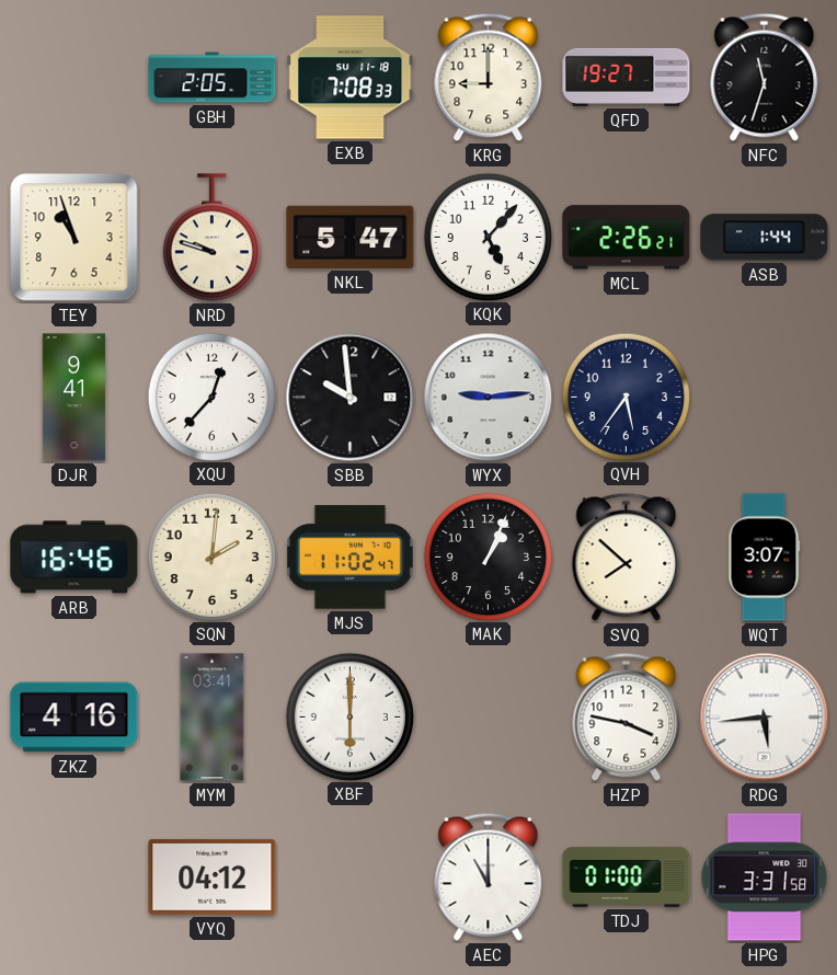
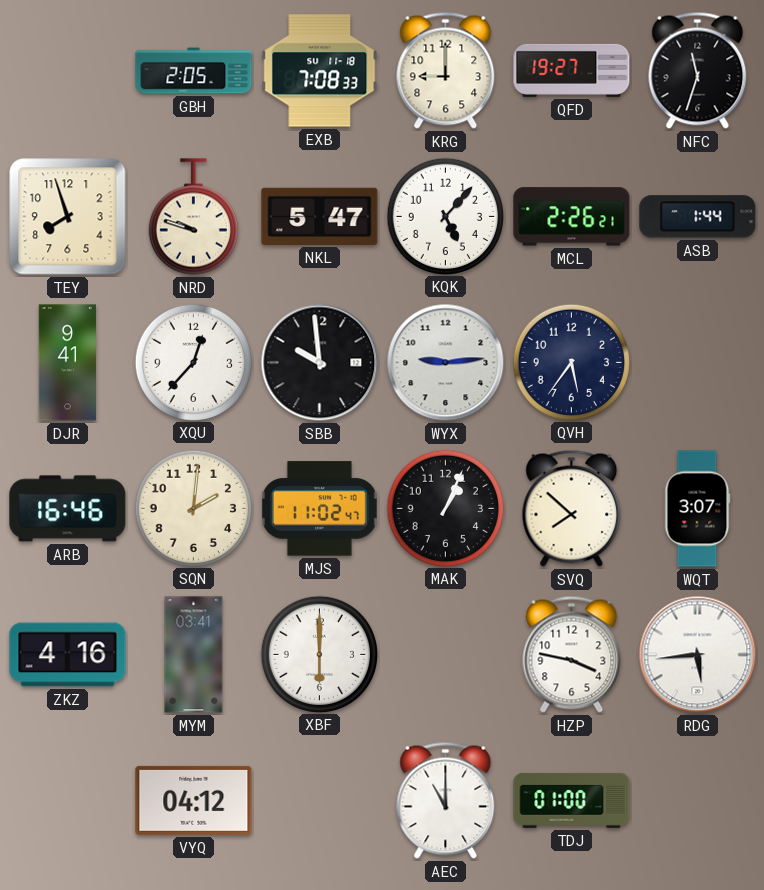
TEY: 10:57 -> 7:57
HPG: 3:31 -> none
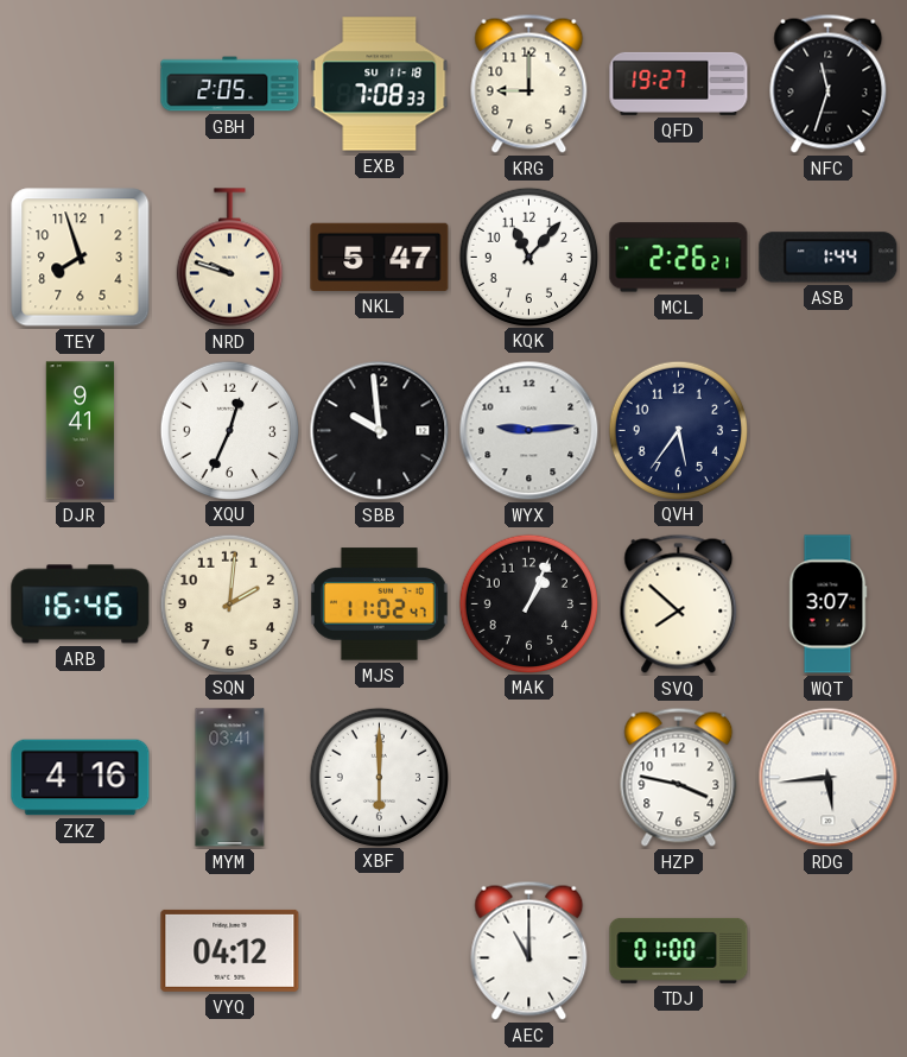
KQK: 5:07 -> 11:07
XQU: 12:37 -> 12:34
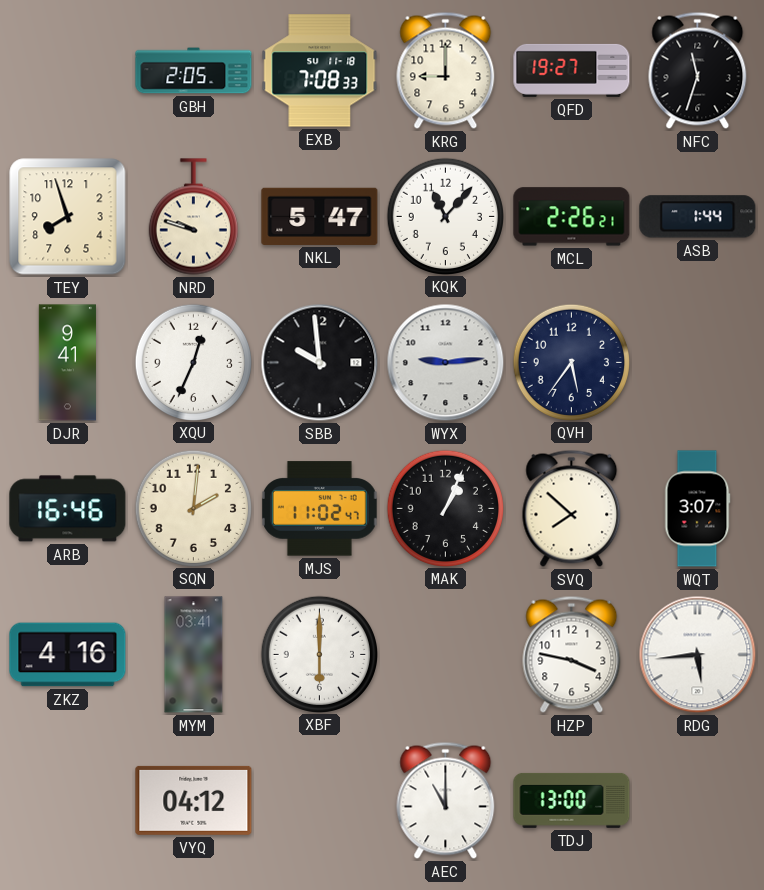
TDJ: 01:00 -> 13:00
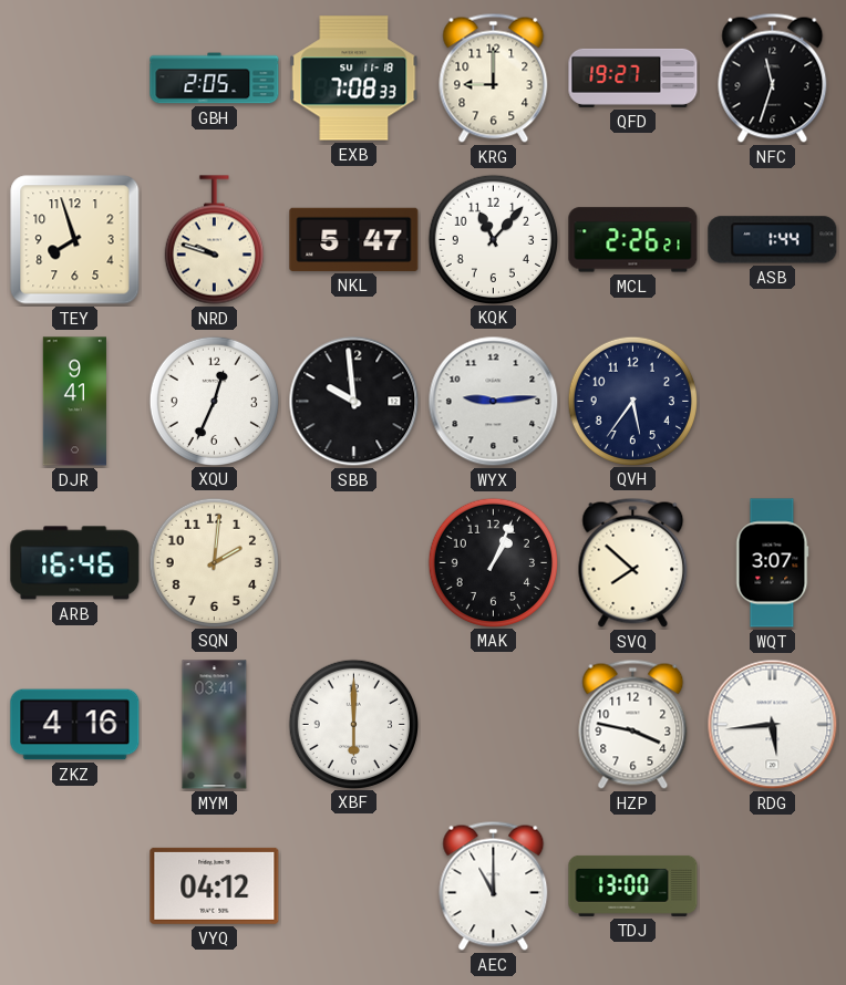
MJS: 11:02 -> none
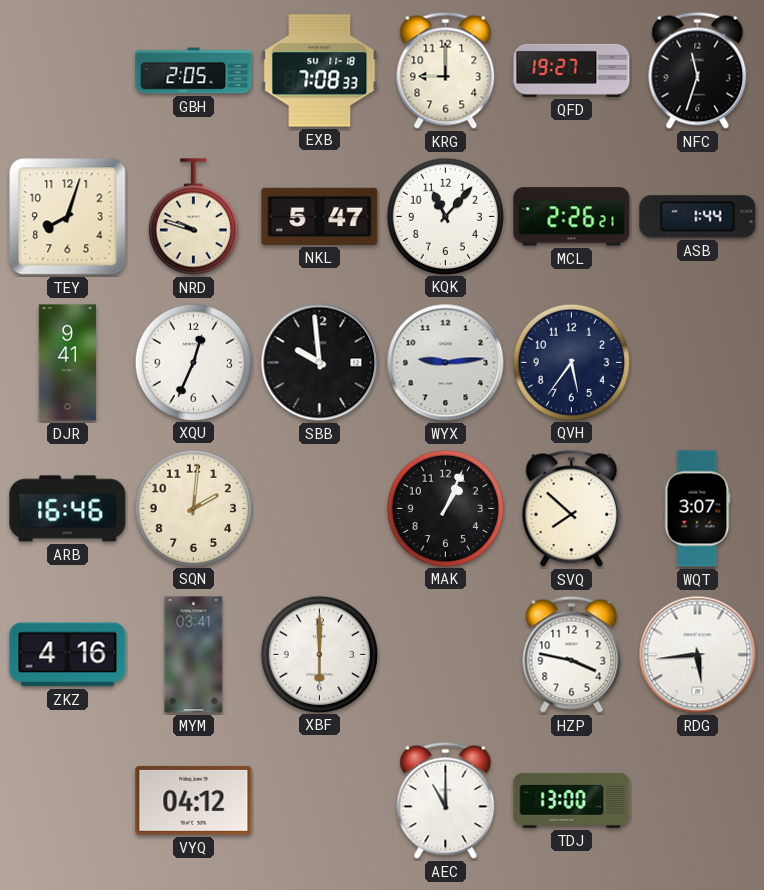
TEY: 7:57 -> 8:03
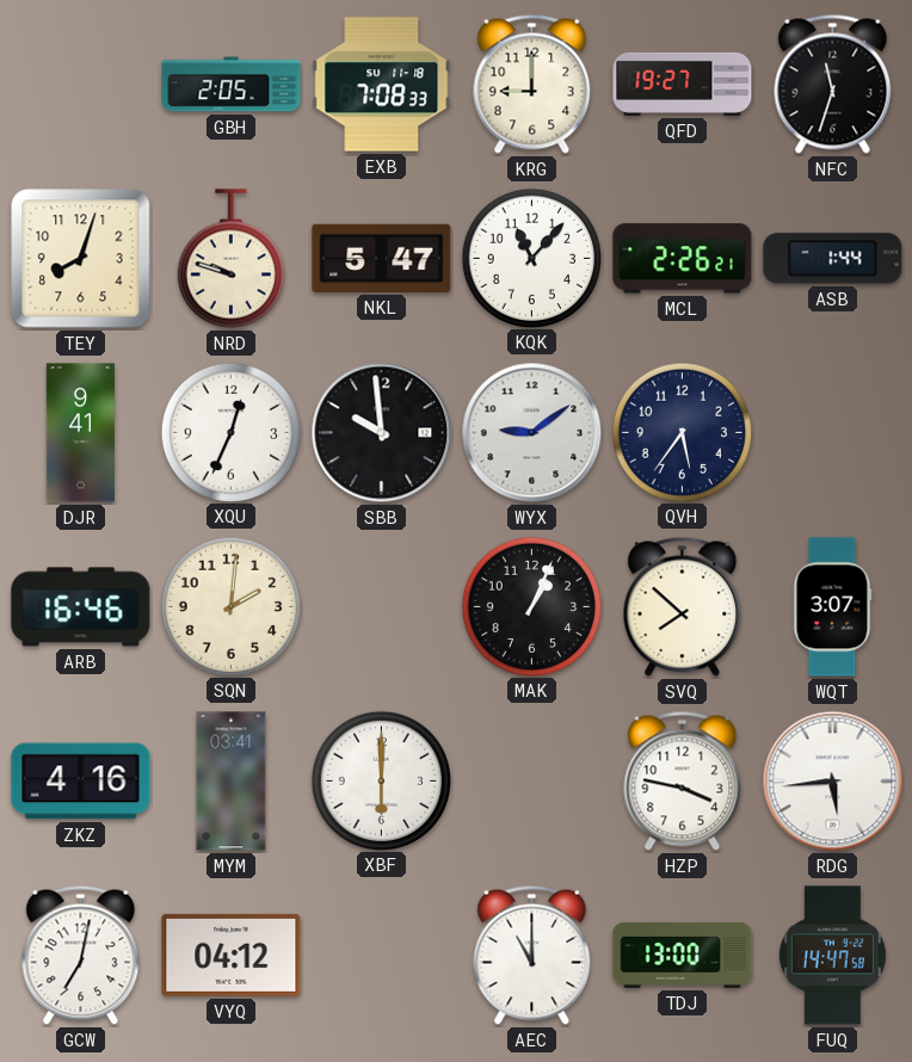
WYX: 9:14 -> 9:09
GCW: none -> 7:02
FUQ: none -> 14:47
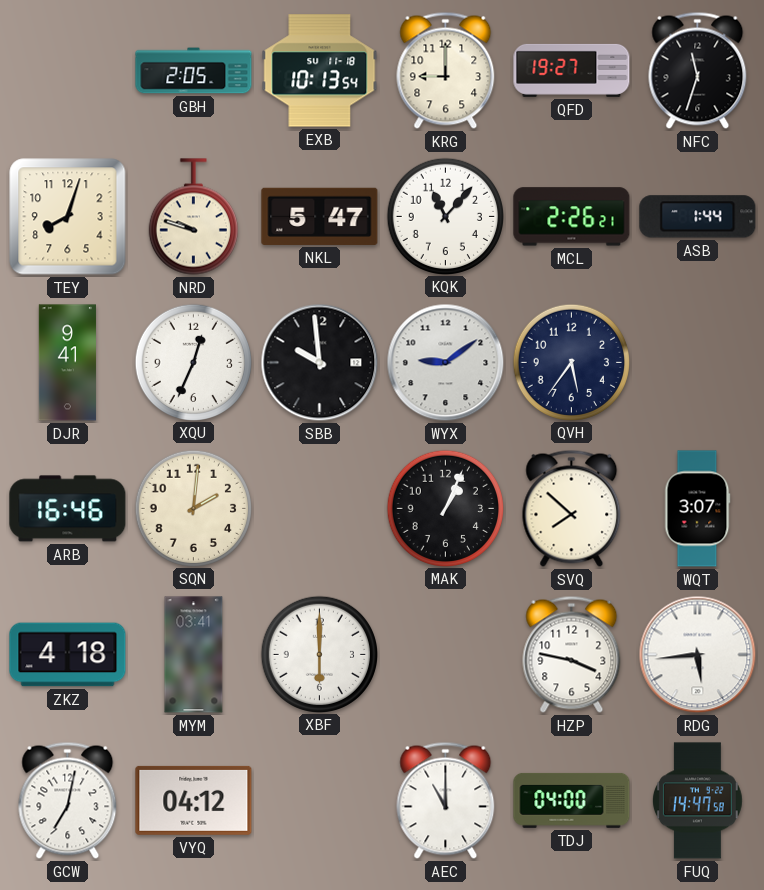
EXB: 7:08 -> 10:13
ZKZ: 4:16 -> 4:18
TDJ: 13:00 -> 04:00
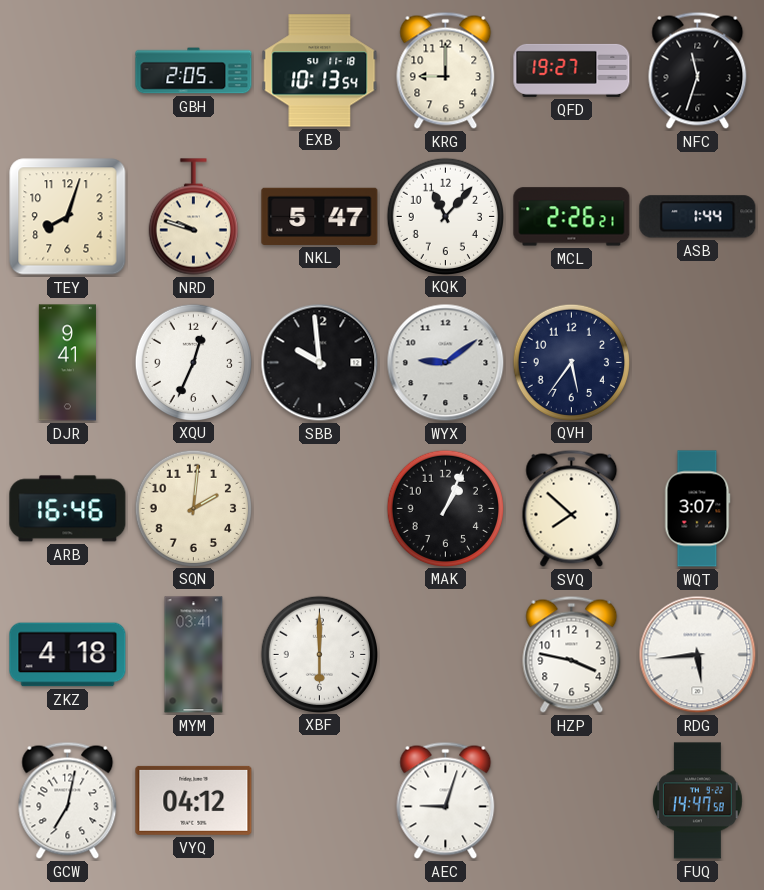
AEC: 11:00 -> 9:03
TDJ: 04:00 -> none
